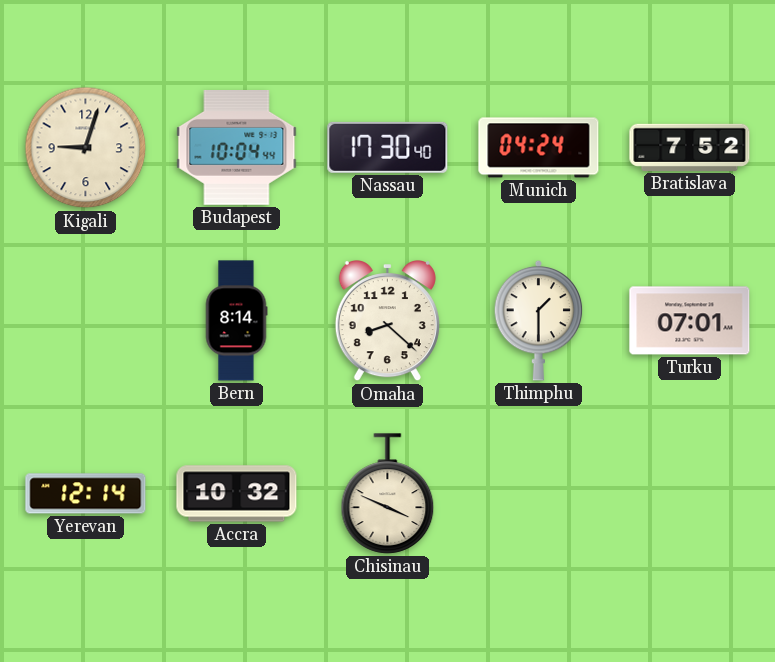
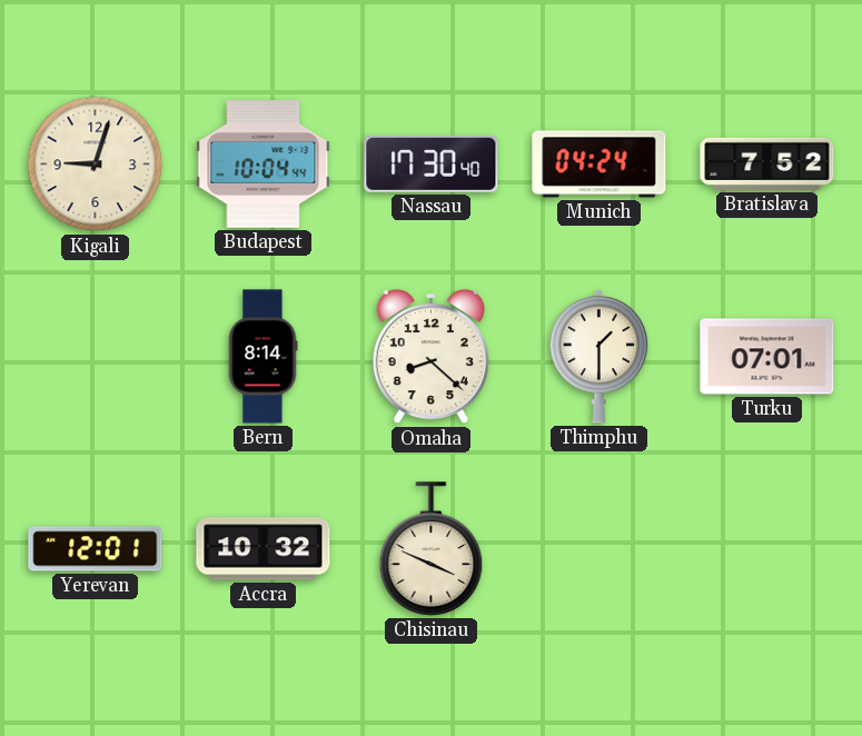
Yerevan: 12:14 -> 12:01
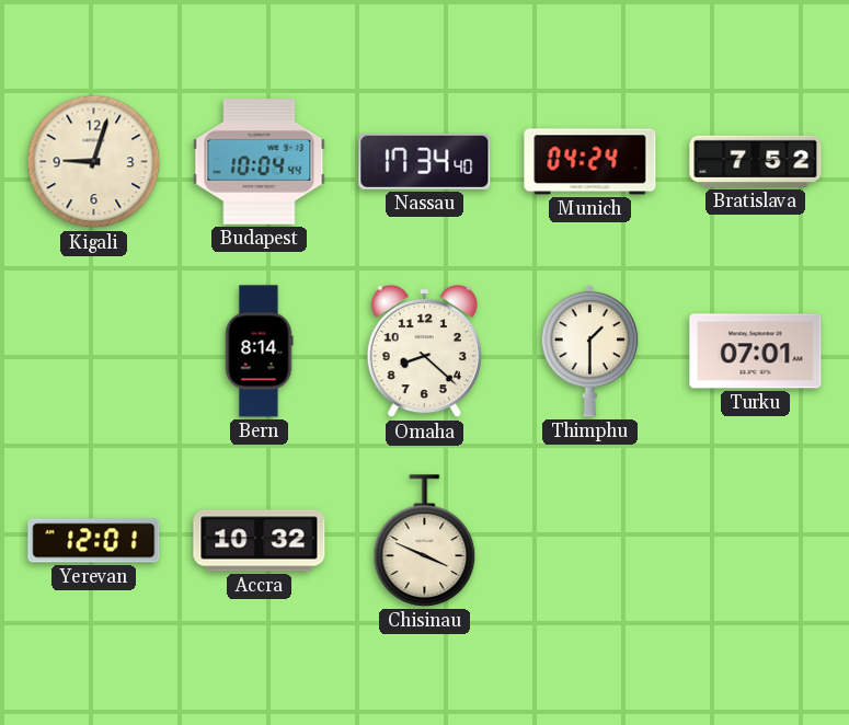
Nassau: 17:30 -> 17:34
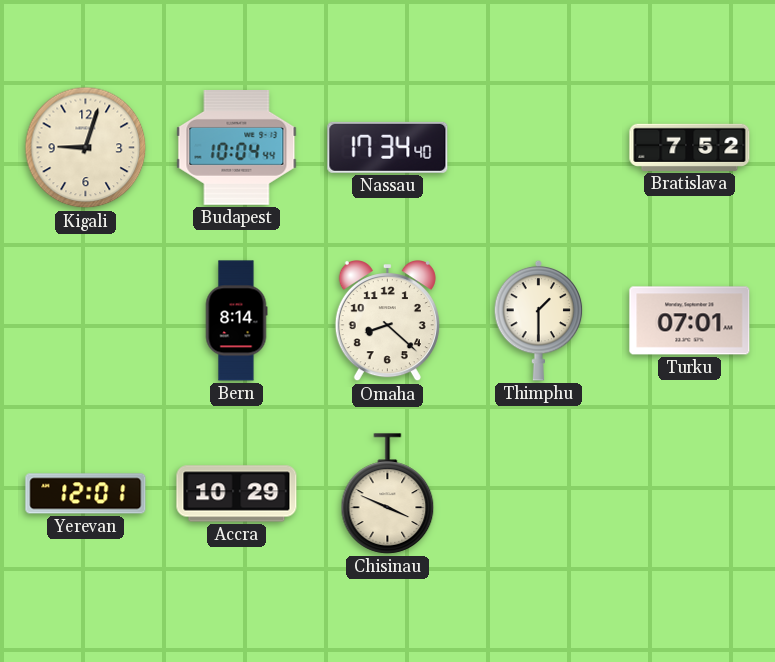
Munich: 04:24 -> none
Accra: 10:32 -> 10:29
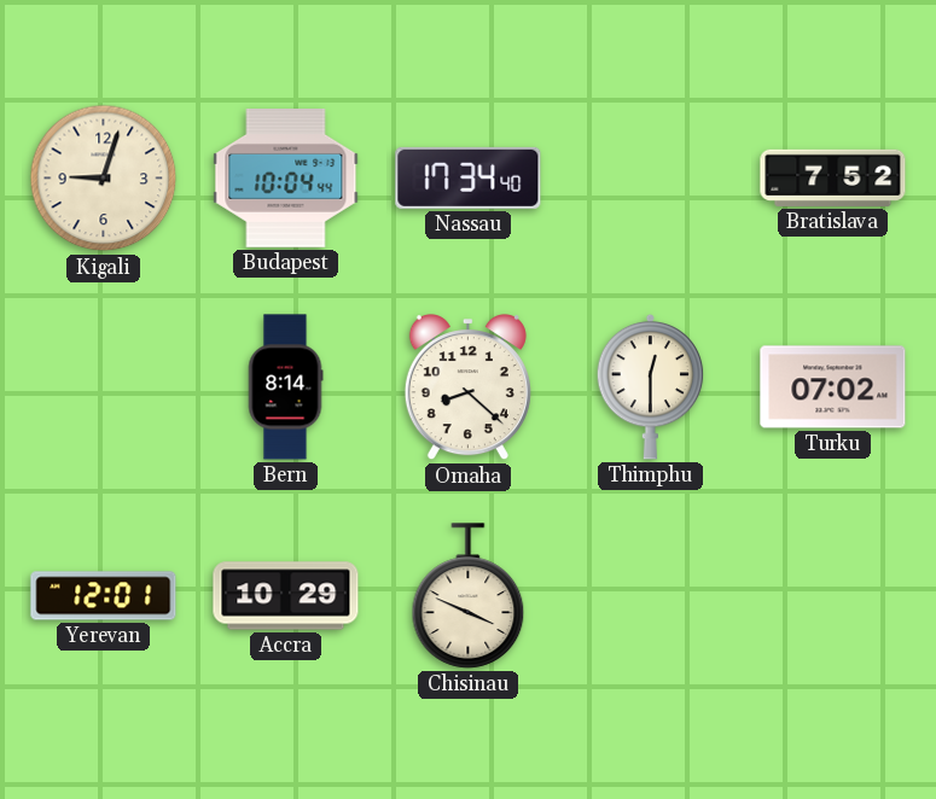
Thimphu: 1:30 -> 12:30
Turku: 07:01 -> 07:02
